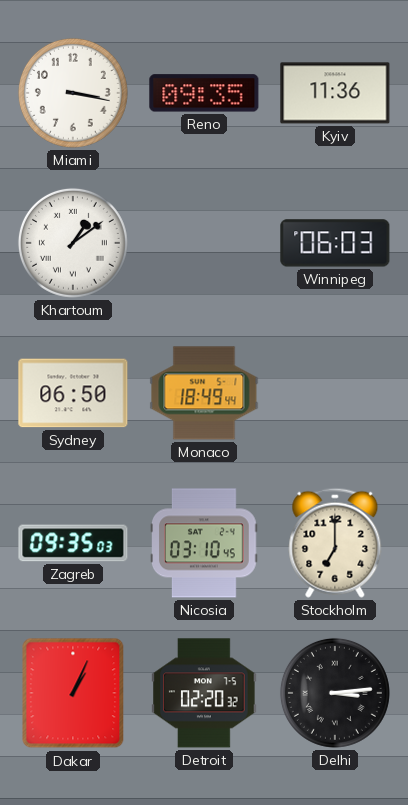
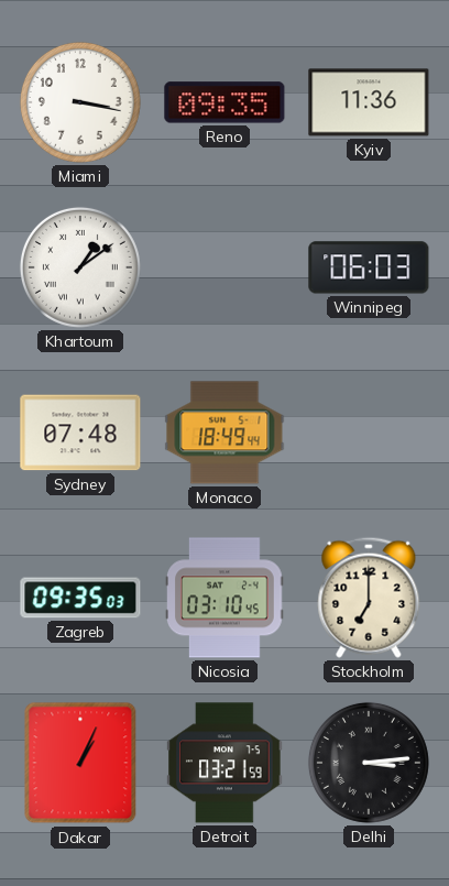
Sydney: 06:50 -> 07:48
Detroit: 02:20 -> 03:21
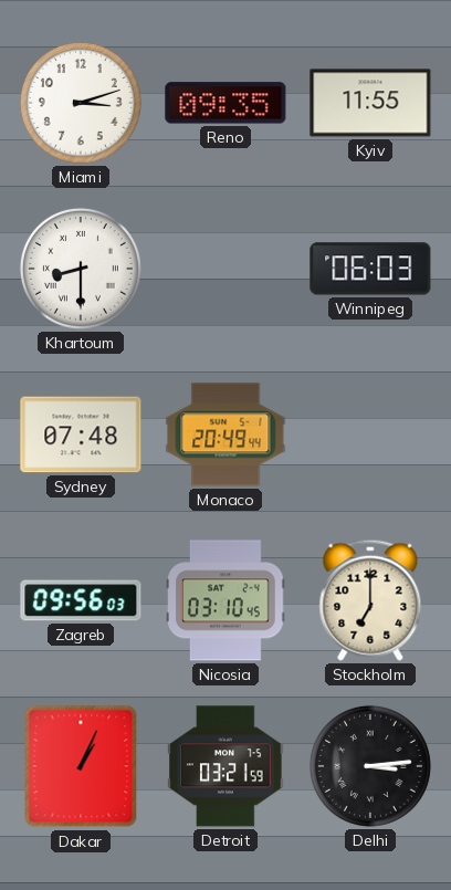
Miami: 3:17 -> 3:12
Kyiv: 11:36 -> 11:55
Khartoum: 1:09 -> 8:30
Monaco: 18:49 -> 20:49
Zagreb: 09:35 -> 09:56
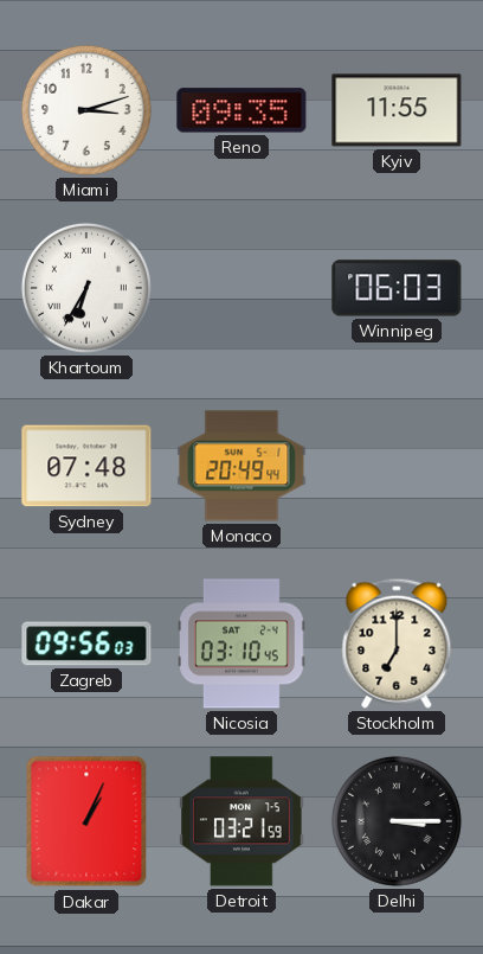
Khartoum: 8:30 -> 6:35
Delhi: 3:14 -> 3:15
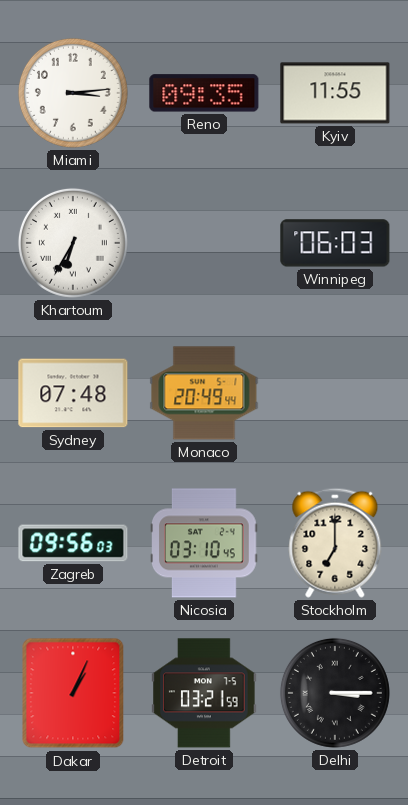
Miami: 3:12 -> 3:14
